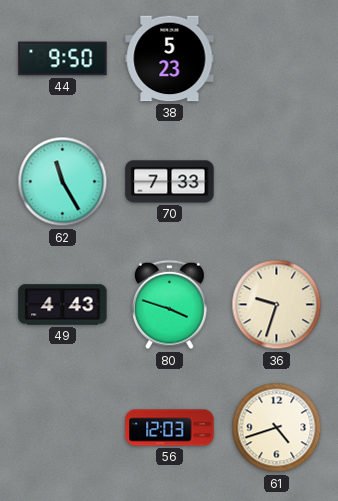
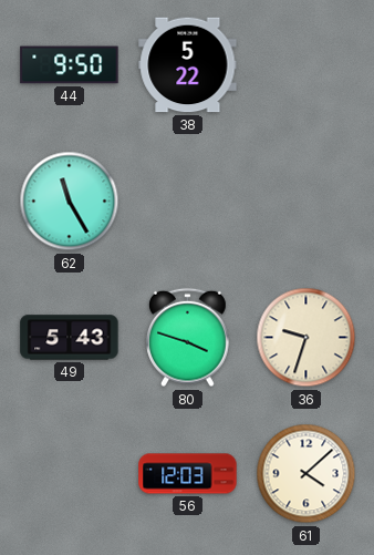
38: 5:23 -> 5:22
70: 7:33 -> none
49: 4:43 -> 5:43
61: 4:42 -> 4:08
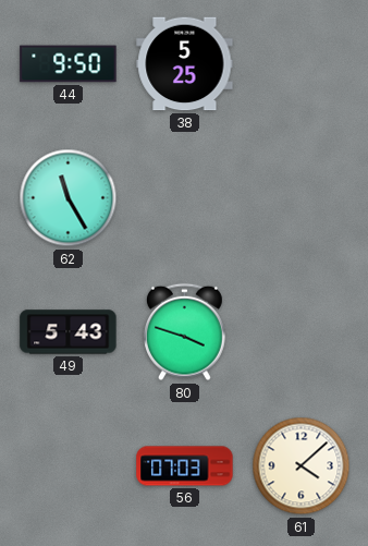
38: 5:22 -> 5:25
36: 9:33 -> none
56: 12:03 -> 07:03
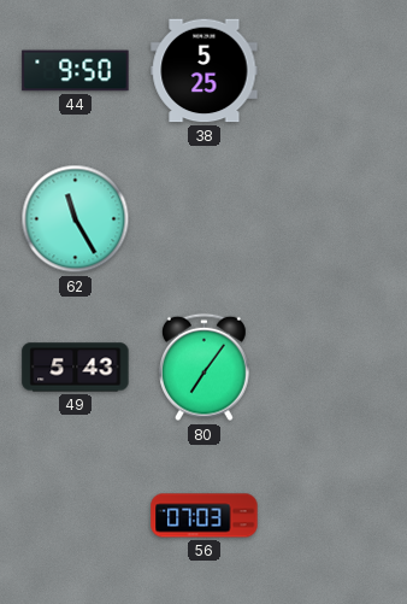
80: 3:48 -> 7:06
61: 4:08 -> none
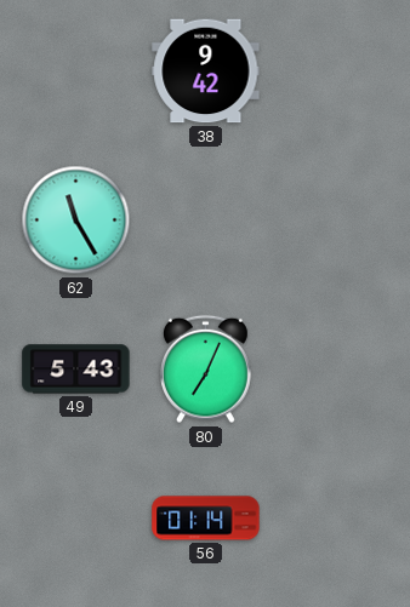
44: 9:50 -> none
38: 5:25 -> 9:42
80: 7:06 -> 7:04
56: 07:03 -> 01:14
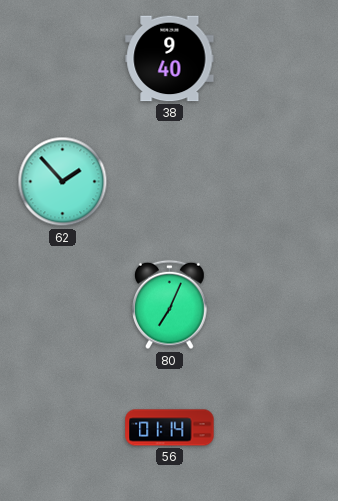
38: 9:42 -> 9:40
62: 11:25 -> 1:53
49: 5:43 -> none
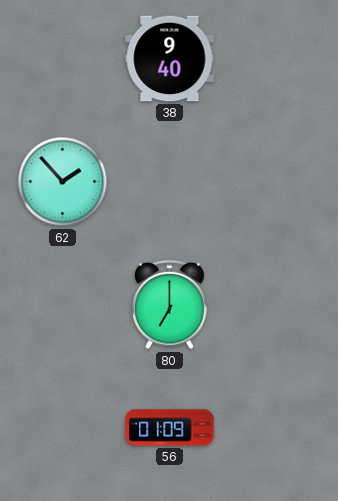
80: 7:04 -> 7:00
56: 01:14 -> 01:09
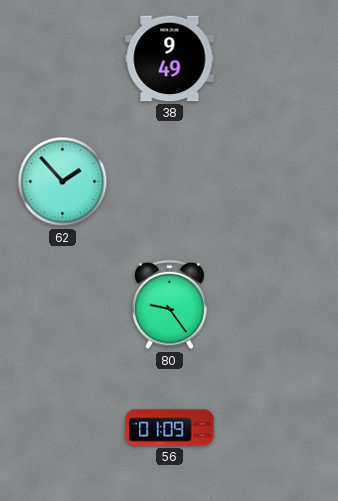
38: 9:40 -> 9:49
80: 7:00 -> 9:24
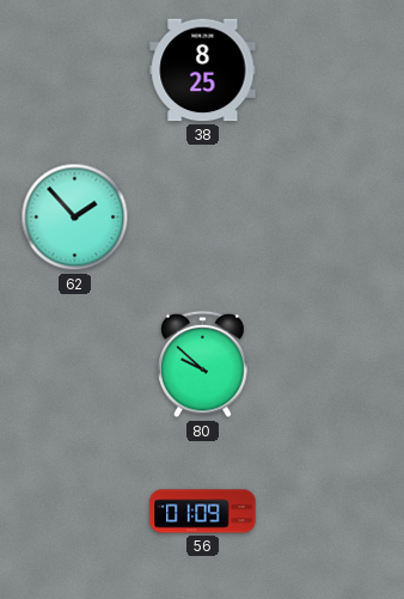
38: 9:49 -> 8:25
80: 9:24 -> 9:52
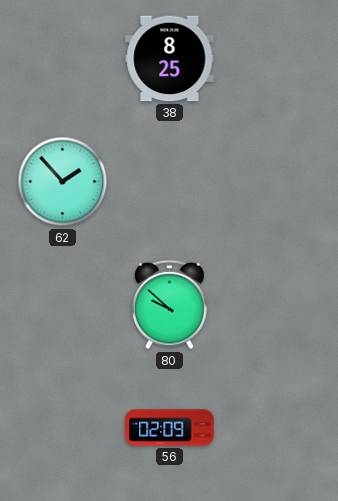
56: 01:09 -> 02:09
